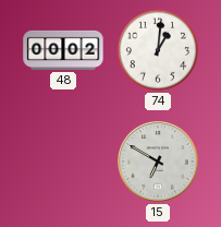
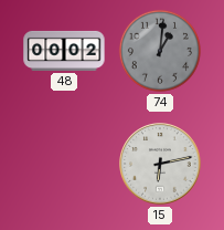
74 dial: white -> grey
15: 6:50 -> 6:13
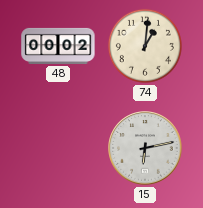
74 dial: grey -> cream
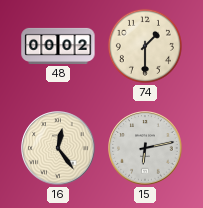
74: 1:01 -> 1:30
16: none -> 12:24
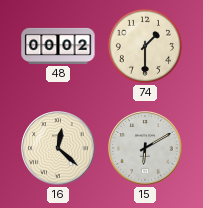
16: 12:24 -> 12:22
15: 6:13 -> 6:10
